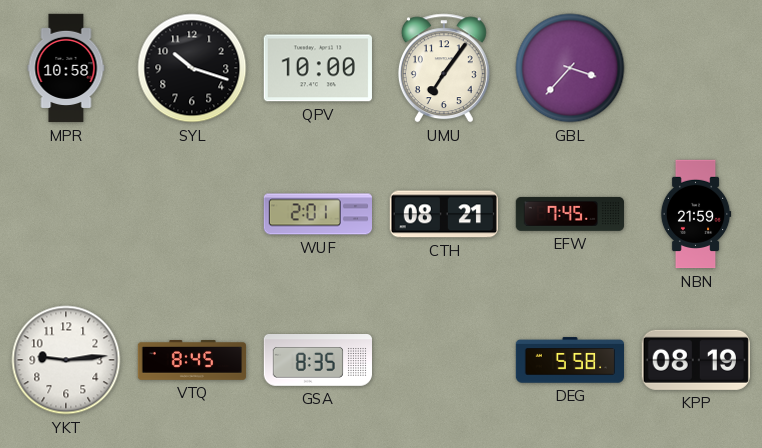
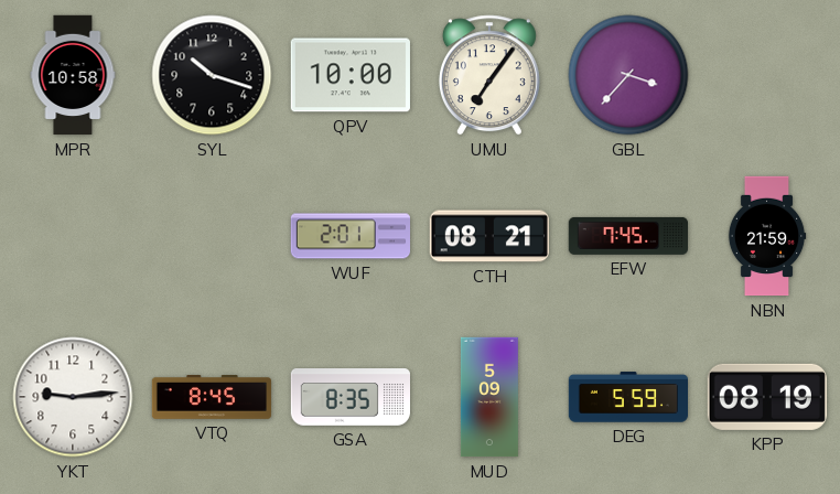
MUD: none -> 5:09
DEG: 5:58 -> 5:59
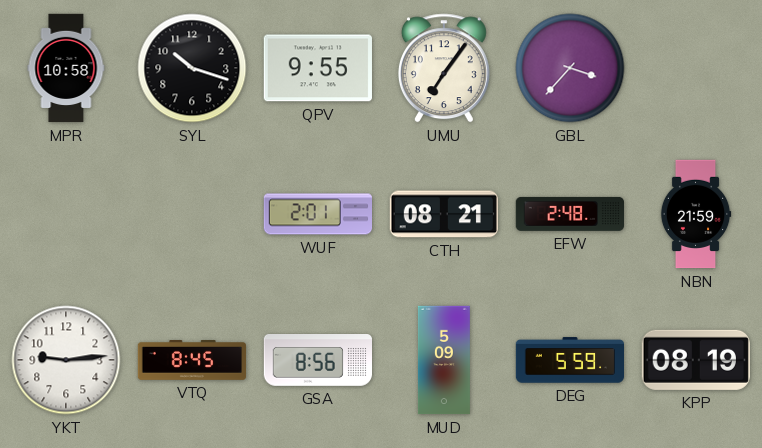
QPV: 10:00 -> 9:55
EFW: 7:45 -> 2:48
GSA: 8:35 -> 8:56
